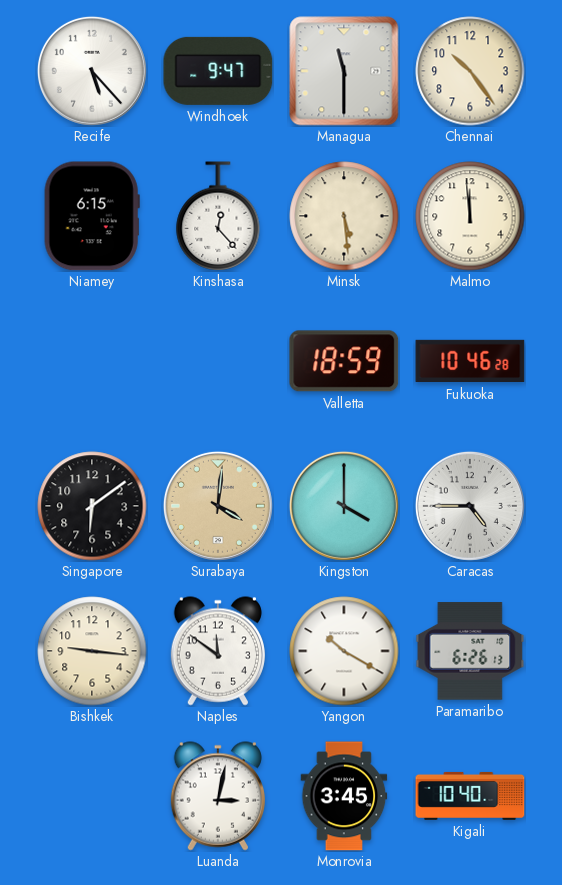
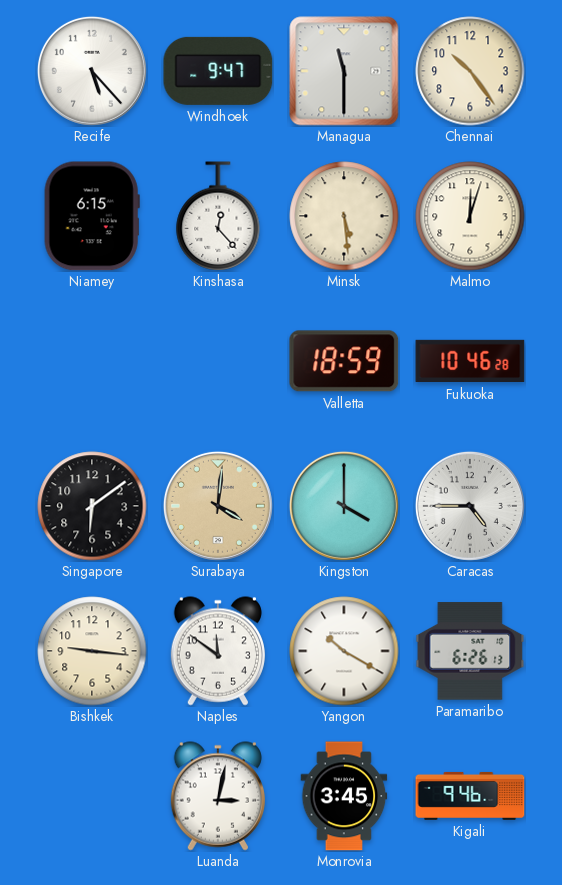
Malmo: 11:59 -> 12:03
Kigali: 10:40 -> 9:46
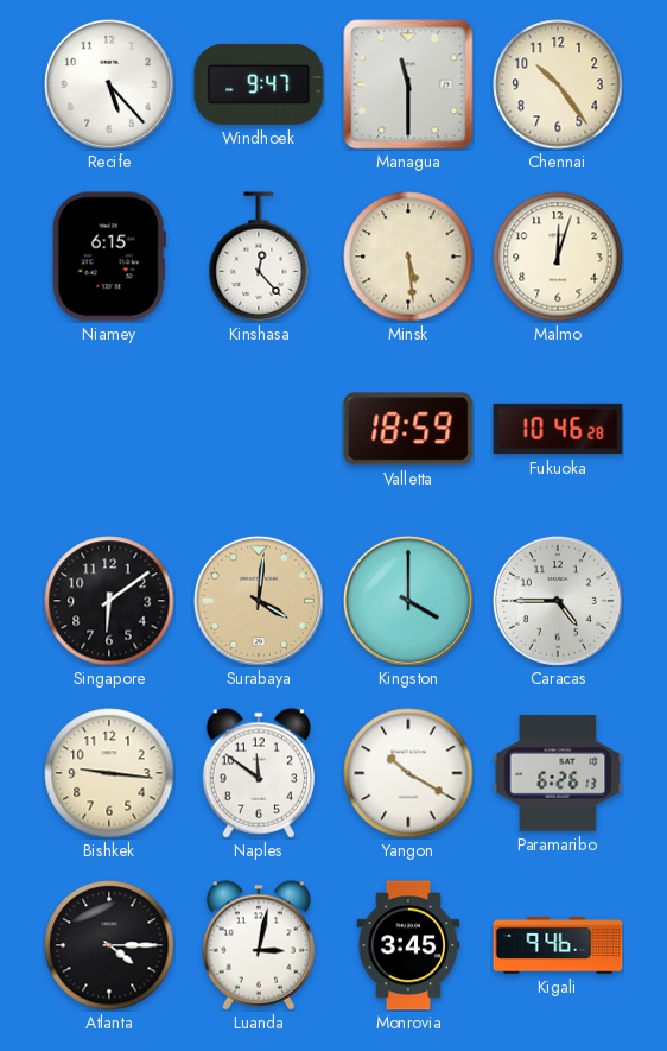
Atlanta: none -> 4:15
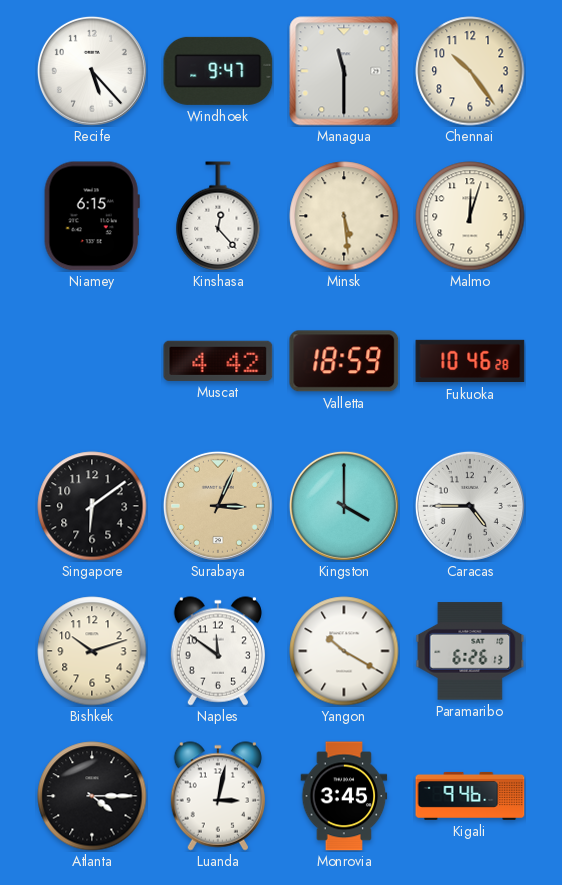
Muscat: none -> 4:42
Surabaya: 4:01 -> 3:04
Bishkek: 9:16 -> 10:12
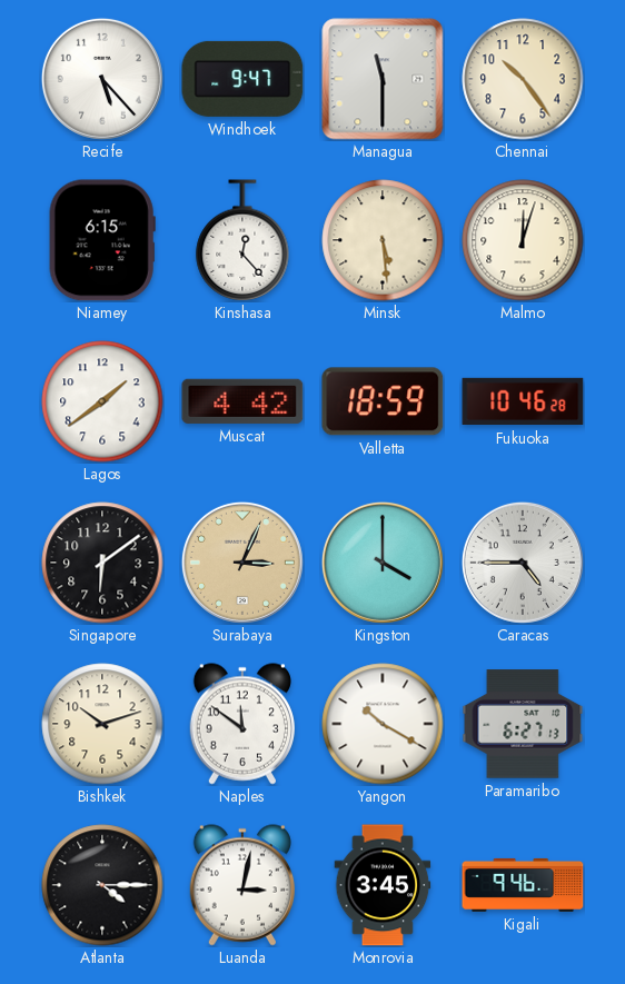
Lagos: none -> 1:39
Paramaribo: 6:26 -> 6:27
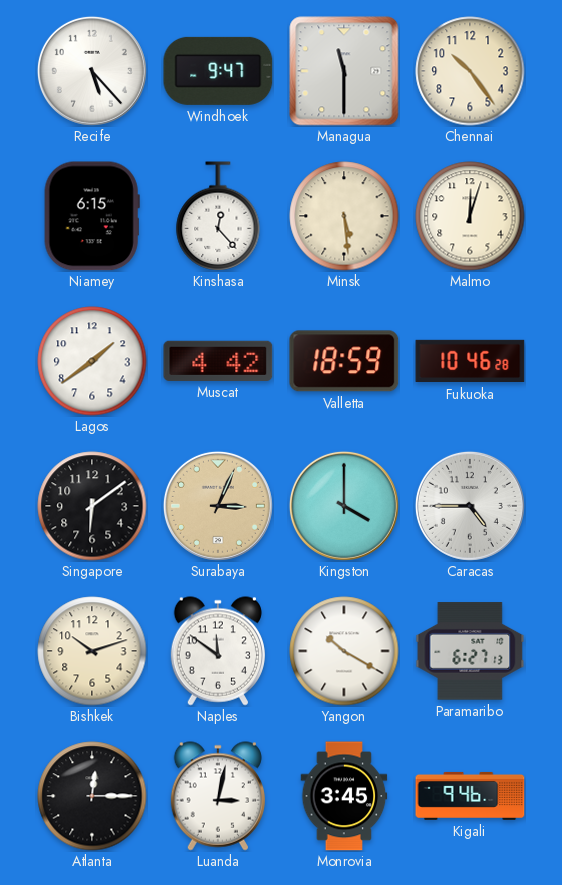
Atlanta: 4:15 -> 12:15
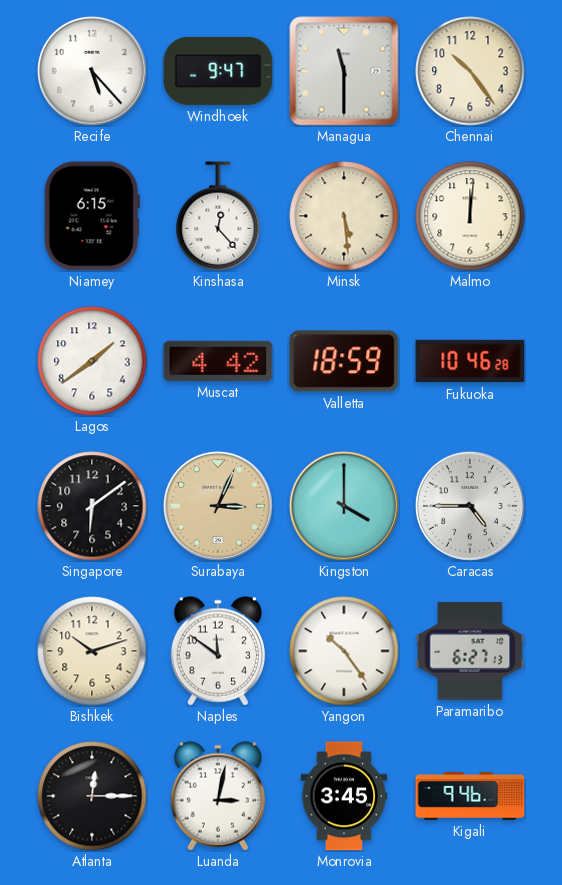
Malmo: 12:03 -> 12:01
Yangon: 10:20 -> 10:24
